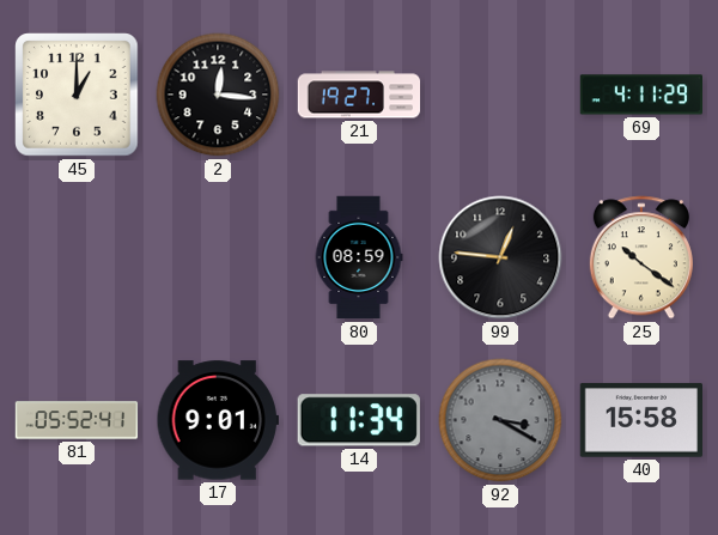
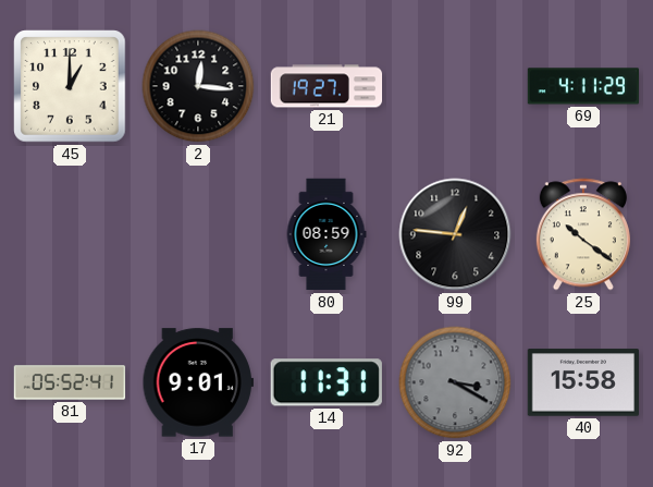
14: 11:34 -> 11:31
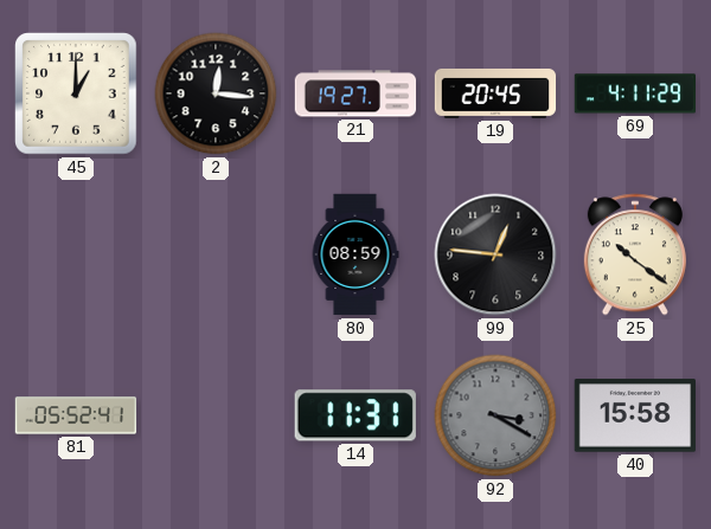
19: none -> 20:45
17: 9:01 -> none
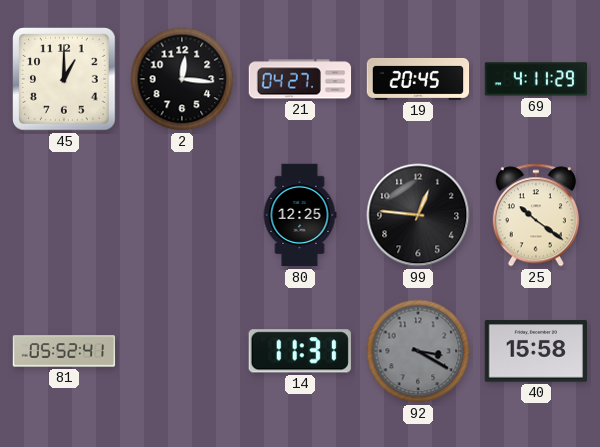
21: 19:27 -> 04:27
80: 08:59 -> 12:25
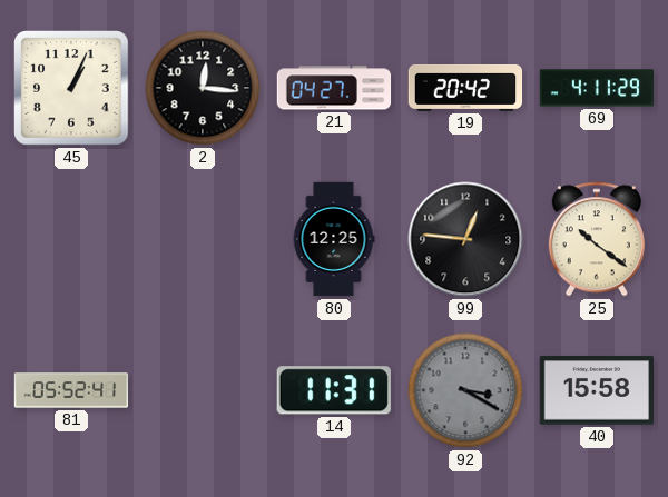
45: 1:00 -> 1:04
19: 20:45 -> 20:42
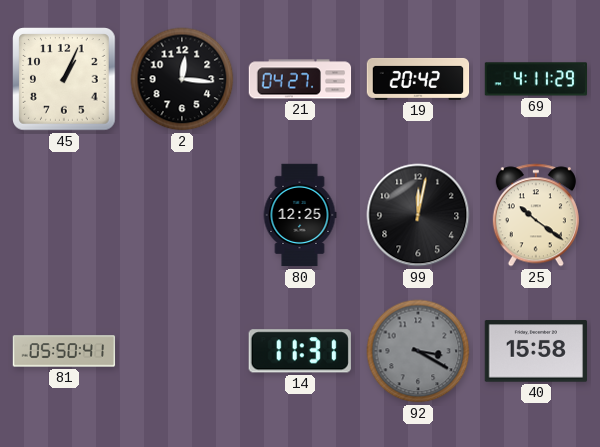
99: 12:46 -> 12:02
81: 05:52 -> 05:50
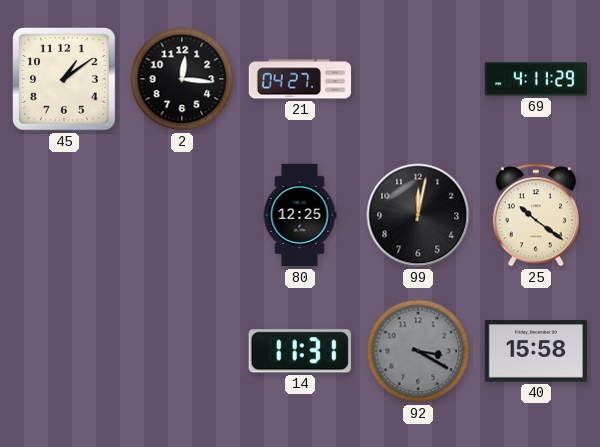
45: 1:04 -> 1:09
19: 20:42 -> none
81: 05:50 -> none
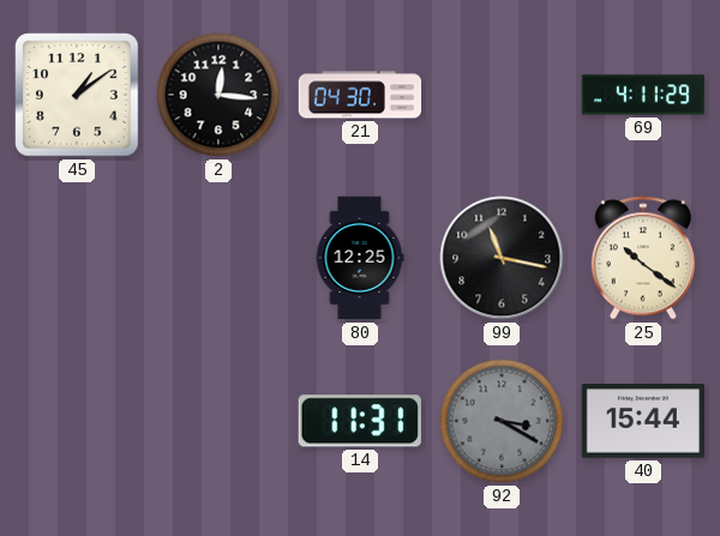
21: 04:27 -> 04:30
99: 12:02 -> 11:17
40: 15:58 -> 15:44
